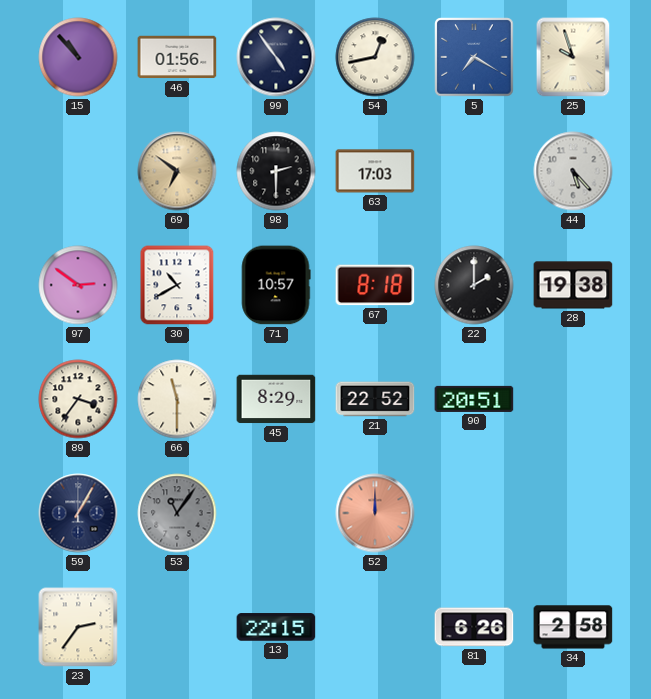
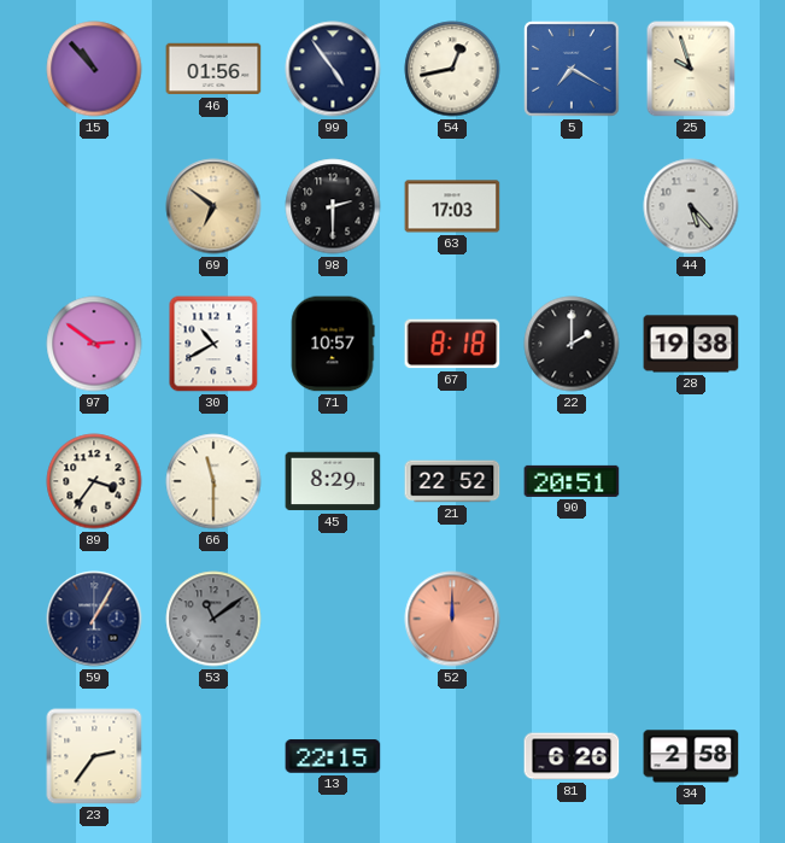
53: 11:06 -> 11:09
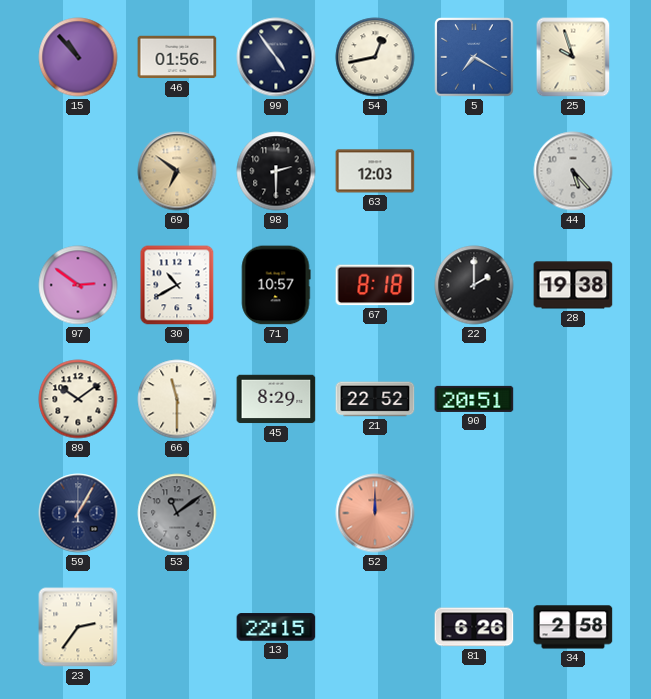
63: 17:03 -> 12:03
89: 3:36 -> 10:09
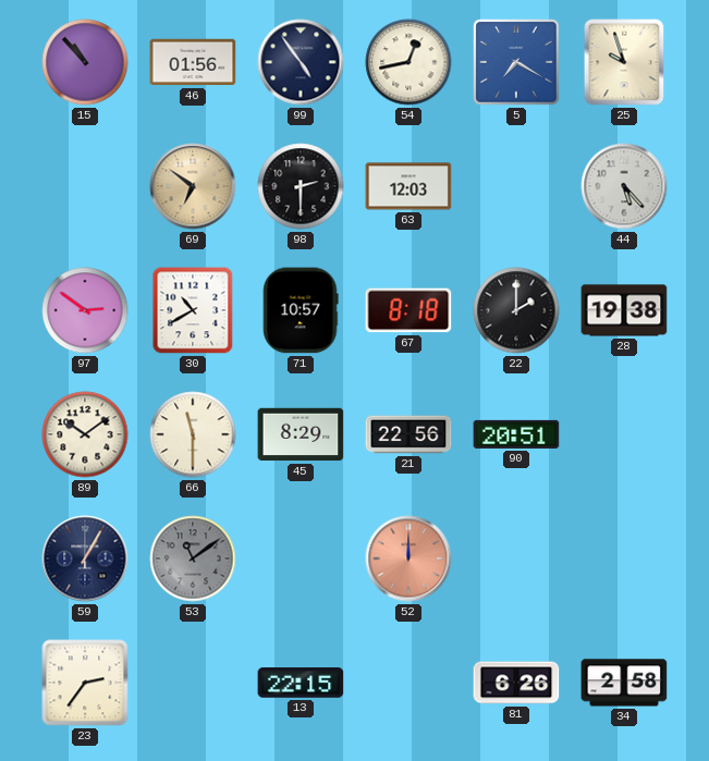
21: 22:52 -> 22:56
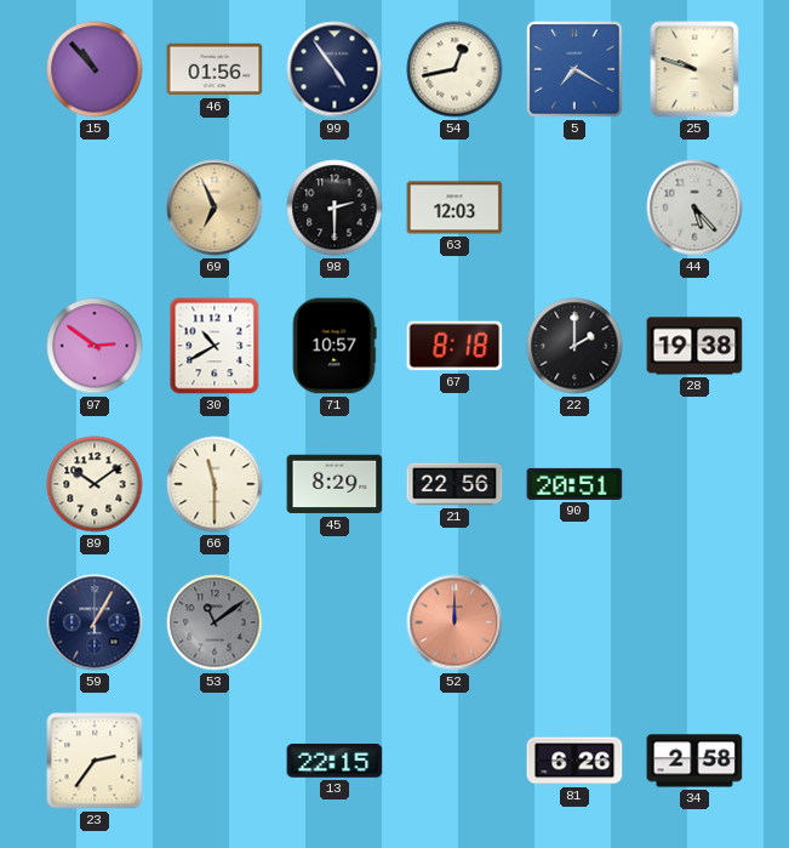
25: 9:57 -> 9:48
69: 6:51 -> 6:56
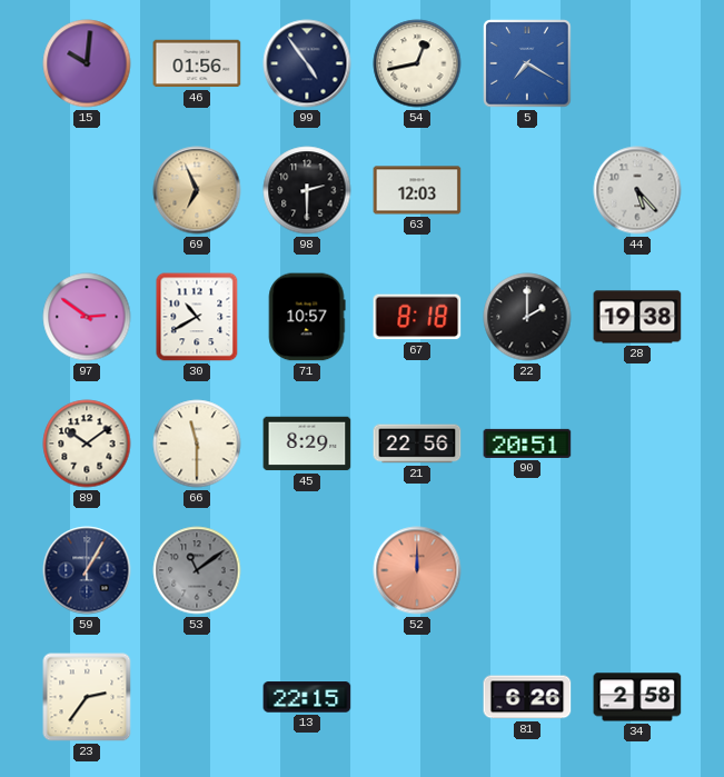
15: 10:53 -> 10:01
25: 9:48 -> none
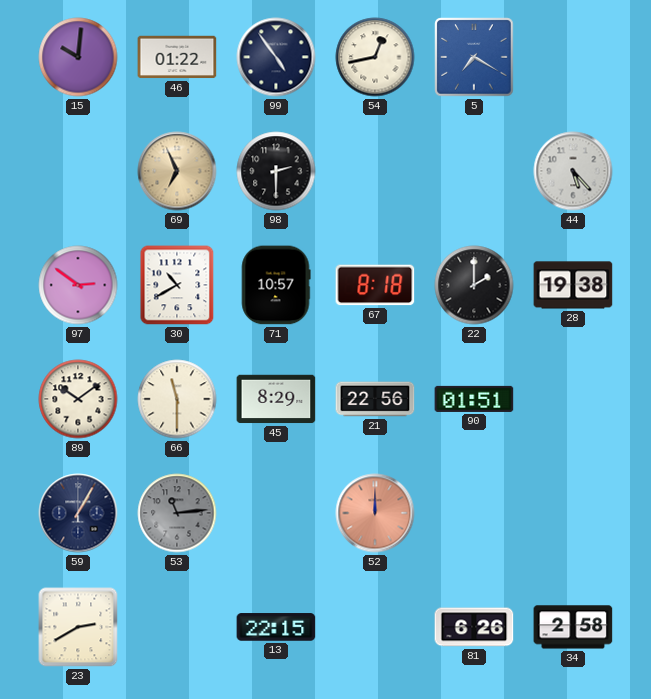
46: 01:56 -> 01:22
63: 12:03 -> none
90: 20:51 -> 01:51
53: 11:09 -> 11:14
23: 2:36 -> 2:40
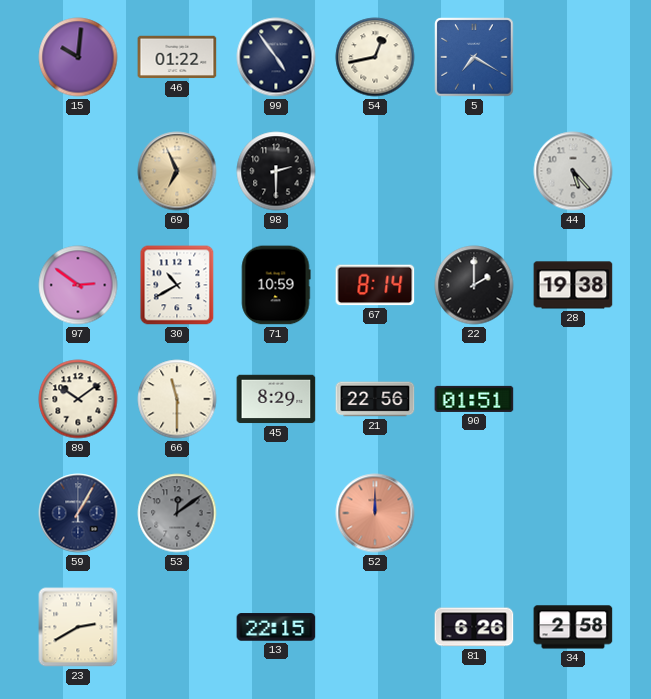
71: 10:57 -> 10:59
67: 8:18 -> 8:14
53: 11:14 -> 12:09
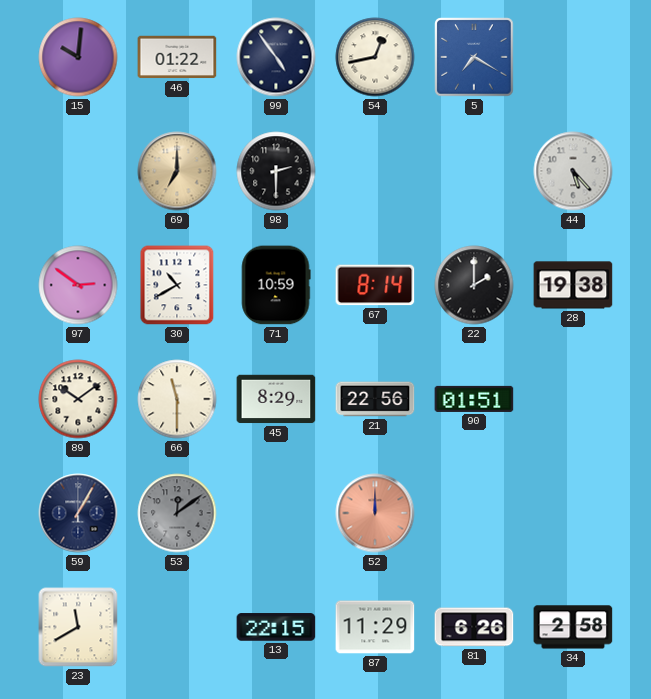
69: 6:56 -> 7:00
23: 2:40 -> 11:40
87: none -> 11:29
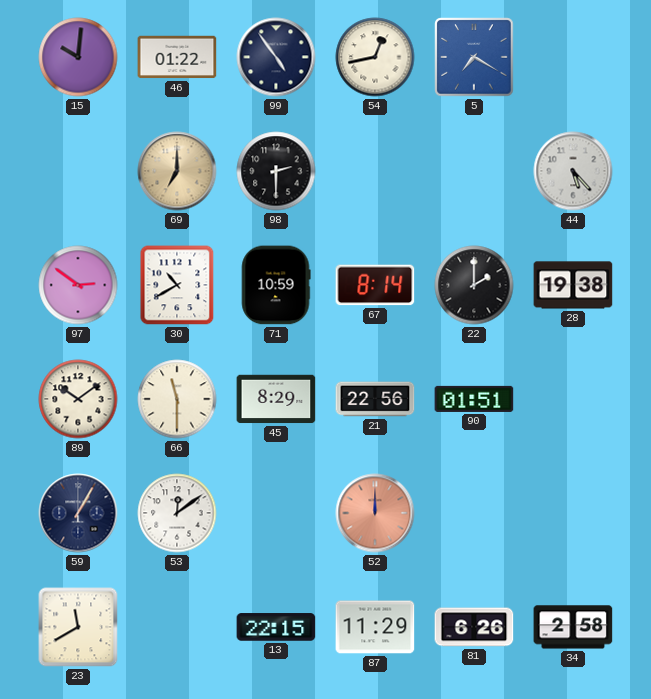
53 dial: grey -> white
